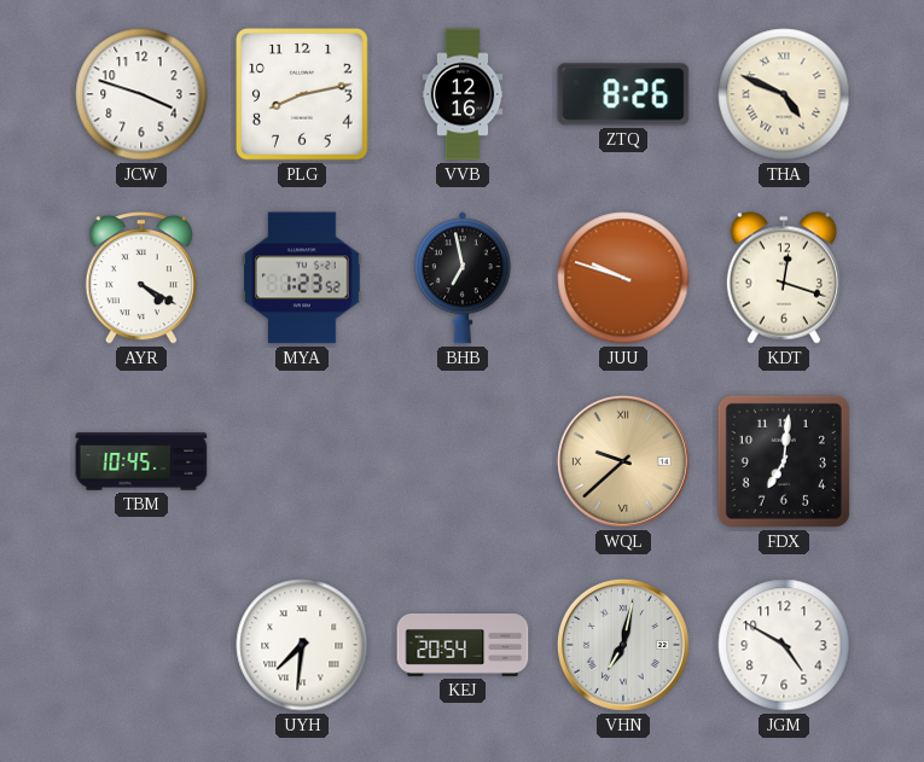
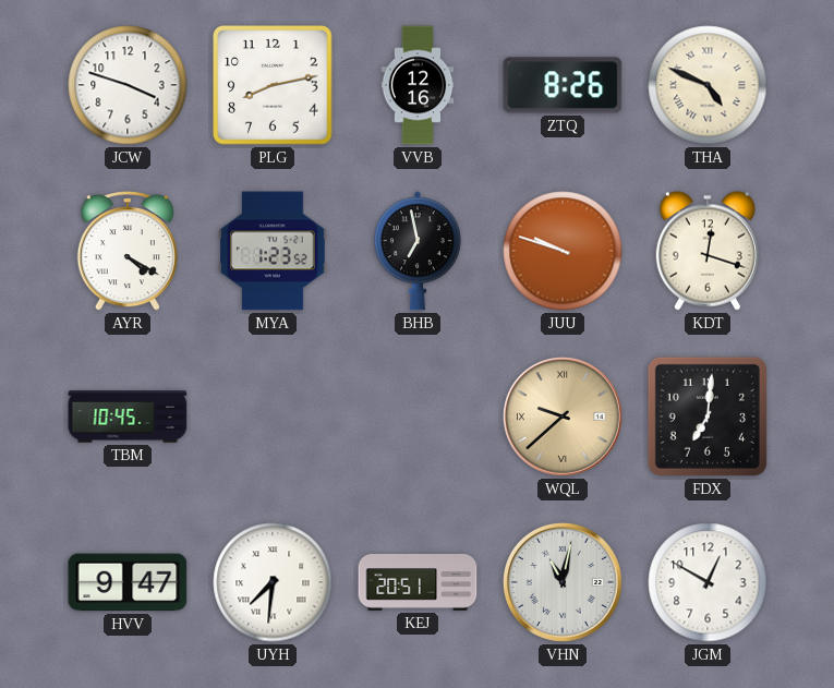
HVV: none -> 9:47
KEJ: 20:54 -> 20:51
VHN: 7:02 -> 11:02
JGM: 4:50 -> 12:50
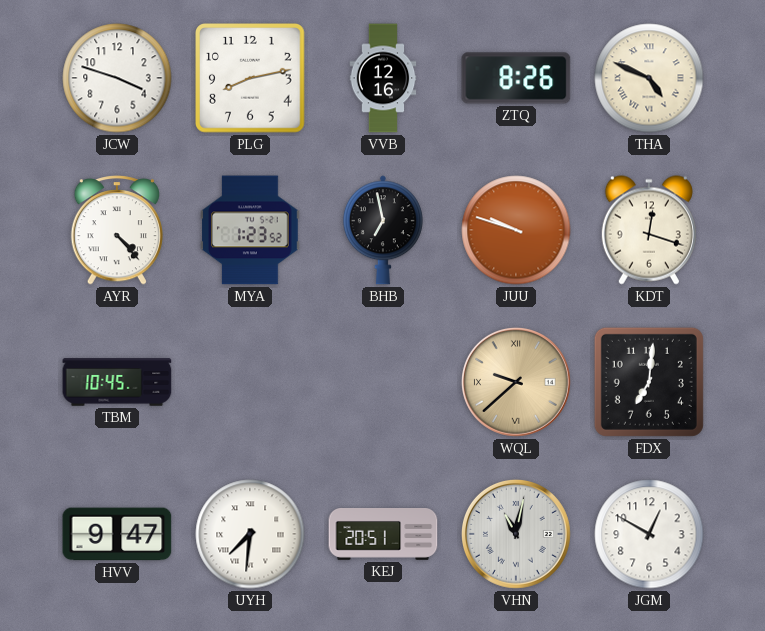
AYR: 4:20 -> 4:23
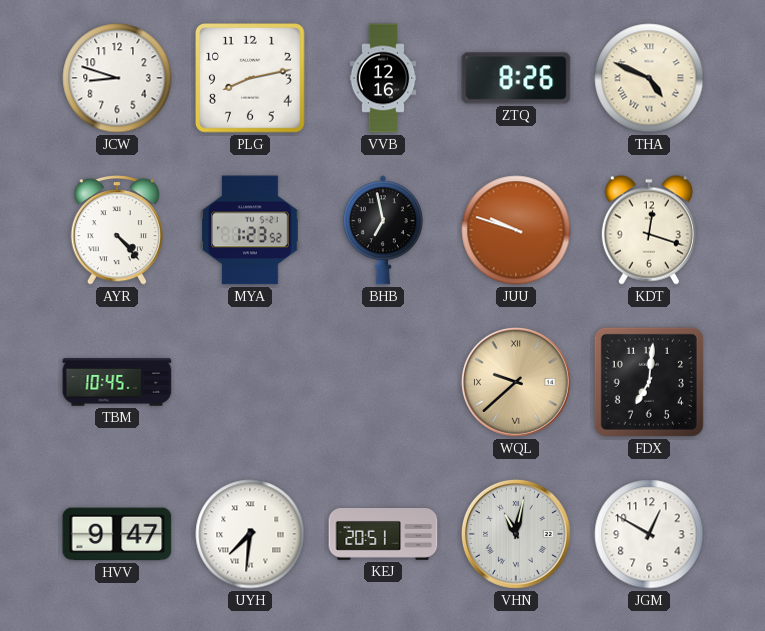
JCW: 3:48 -> 8:48
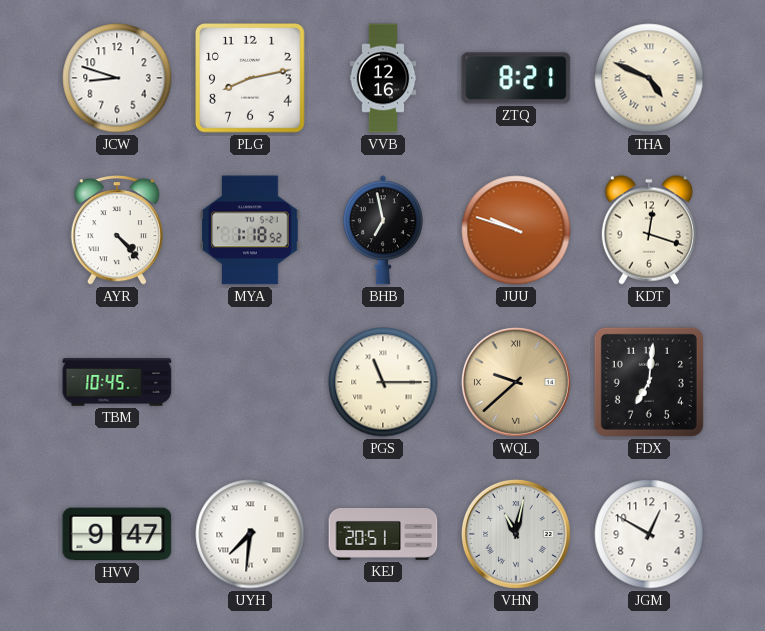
ZTQ: 8:26 -> 8:21
MYA: 1:23 -> 1:18
PGS: none -> 11:15
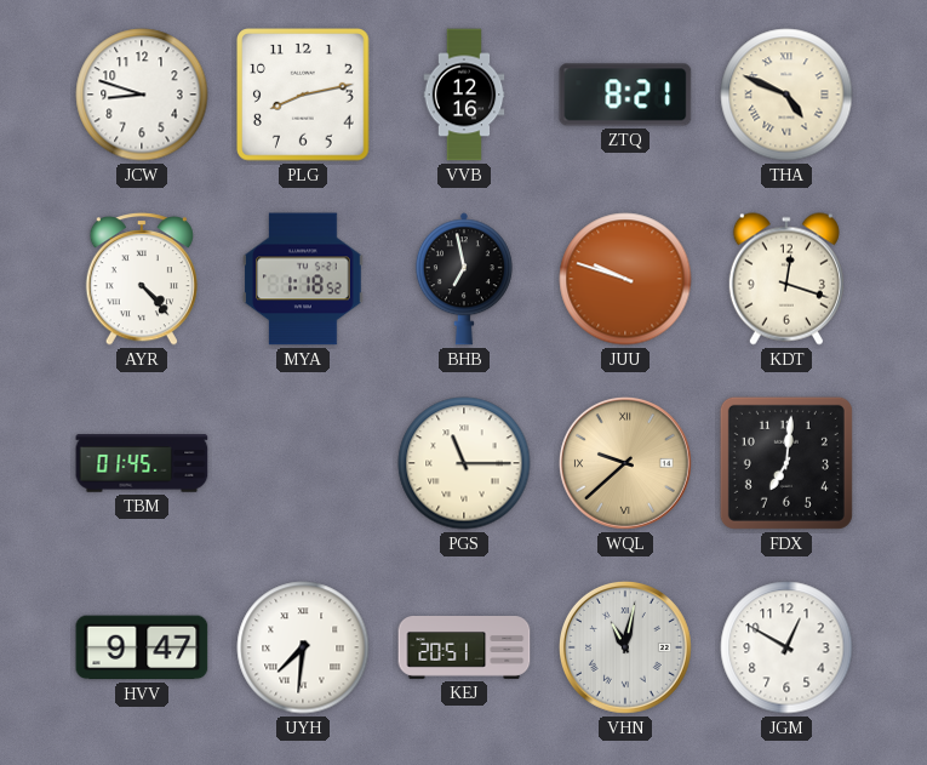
TBM: 10:45 -> 01:45
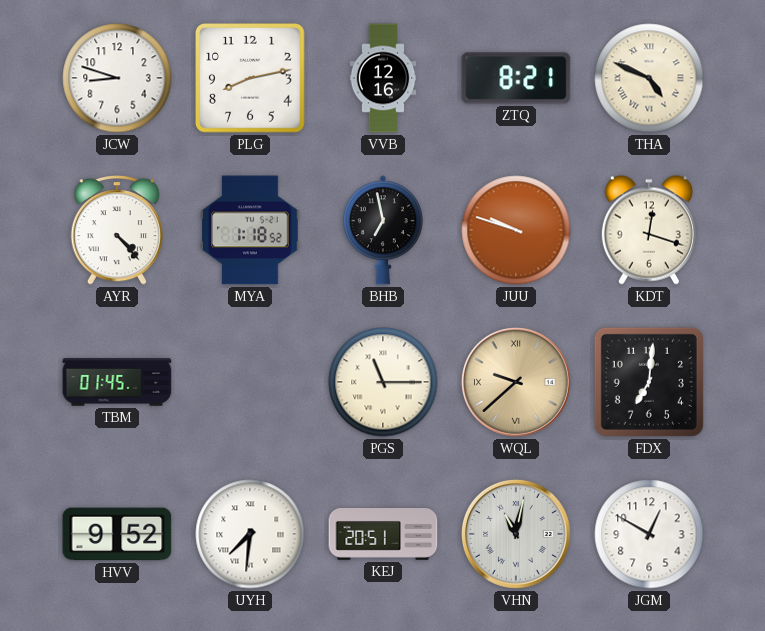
HVV: 9:47 -> 9:52
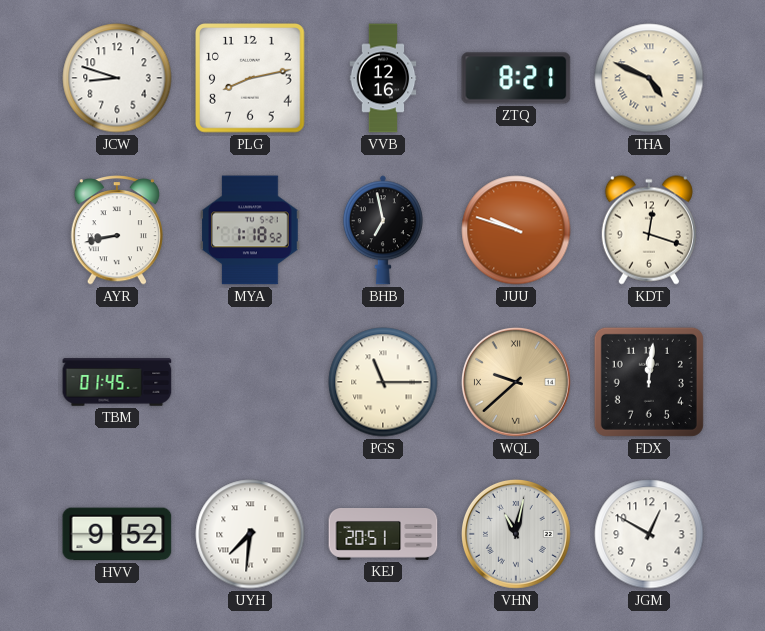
AYR: 4:23 -> 8:43
FDX: 7:01 -> 12:01
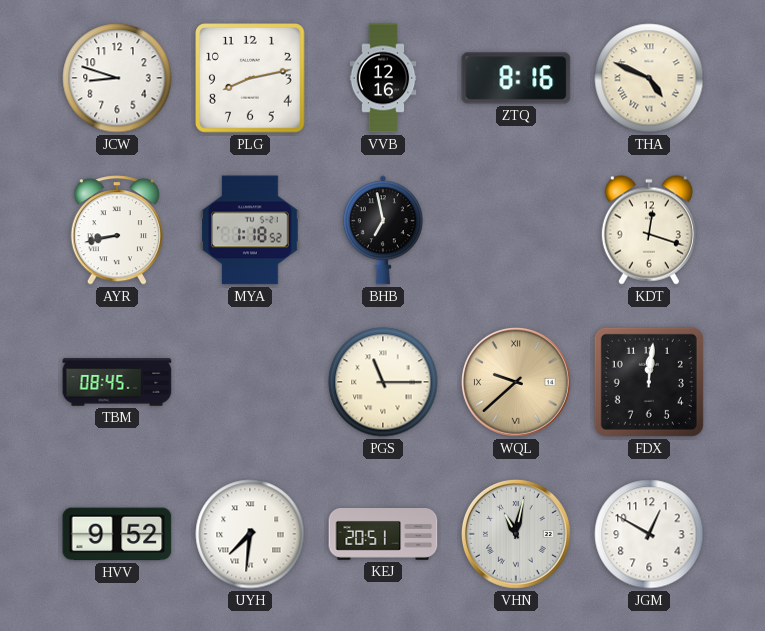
ZTQ: 8:21 -> 8:16
JUU: 9:48 -> none
TBM: 01:45 -> 08:45
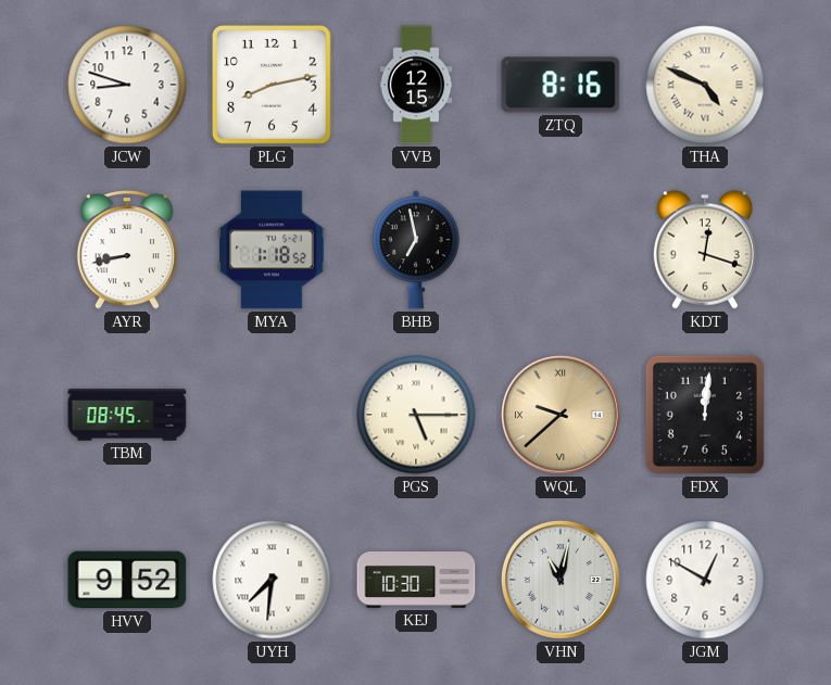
VVB: 12:16 -> 12:15
PGS: 11:15 -> 5:15
KEJ: 20:51 -> 10:30
